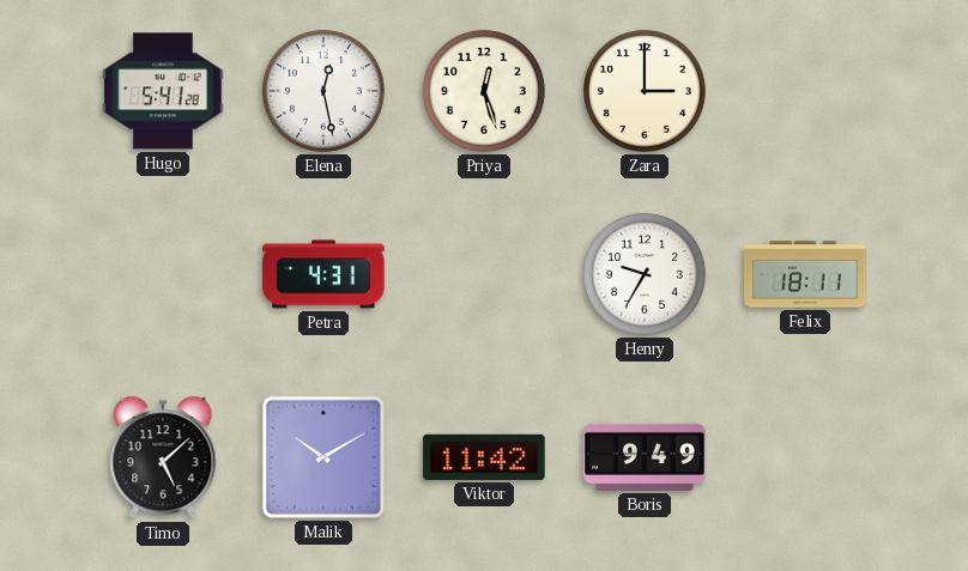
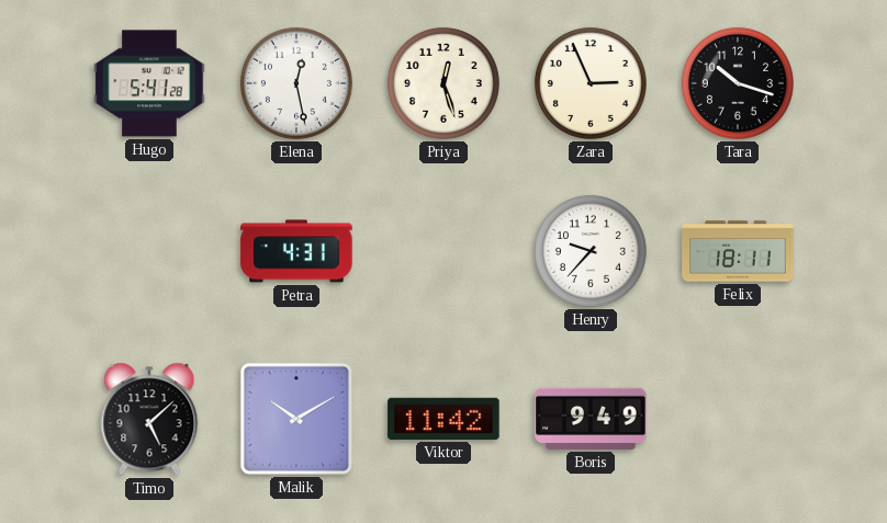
Zara: 3:00 -> 2:56
Tara: none -> 10:18
Henry: 9:35 -> 9:37
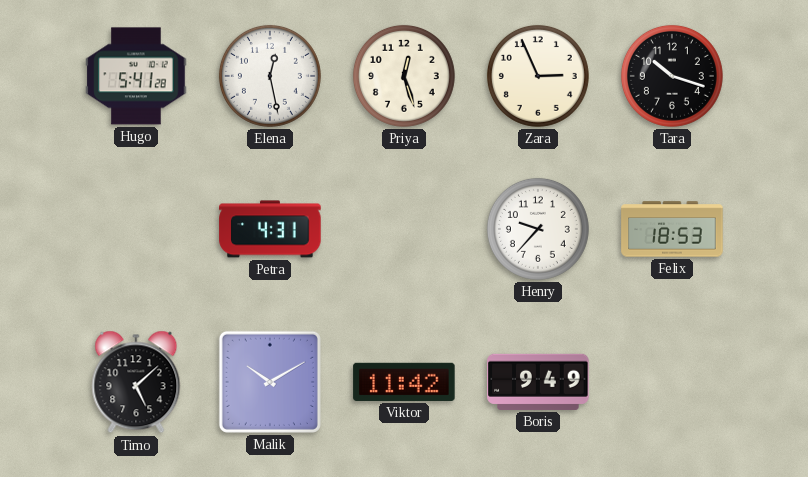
Felix: 18:11 -> 18:53
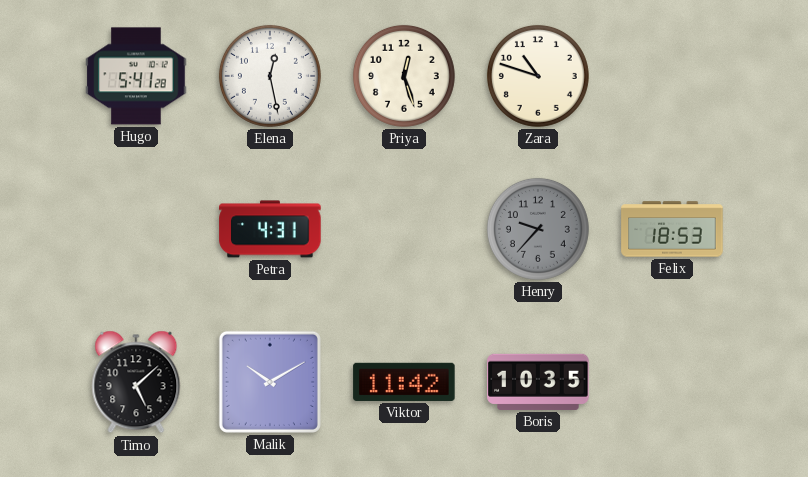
Zara: 2:56 -> 10:48
Tara: 10:18 -> none
Henry dial: white -> grey
Boris: 9:49 -> 10:35
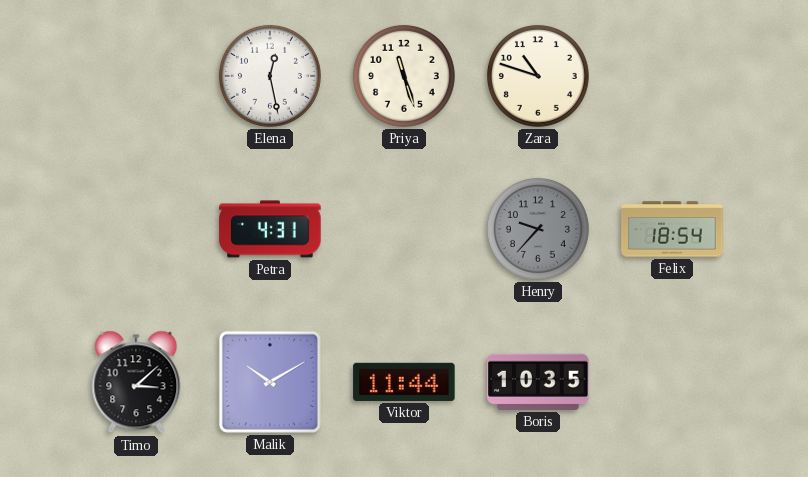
Hugo: 5:41 -> none
Priya: 12:27 -> 11:27
Felix: 18:53 -> 18:54
Timo: 5:08 -> 3:08
Viktor: 11:42 -> 11:44
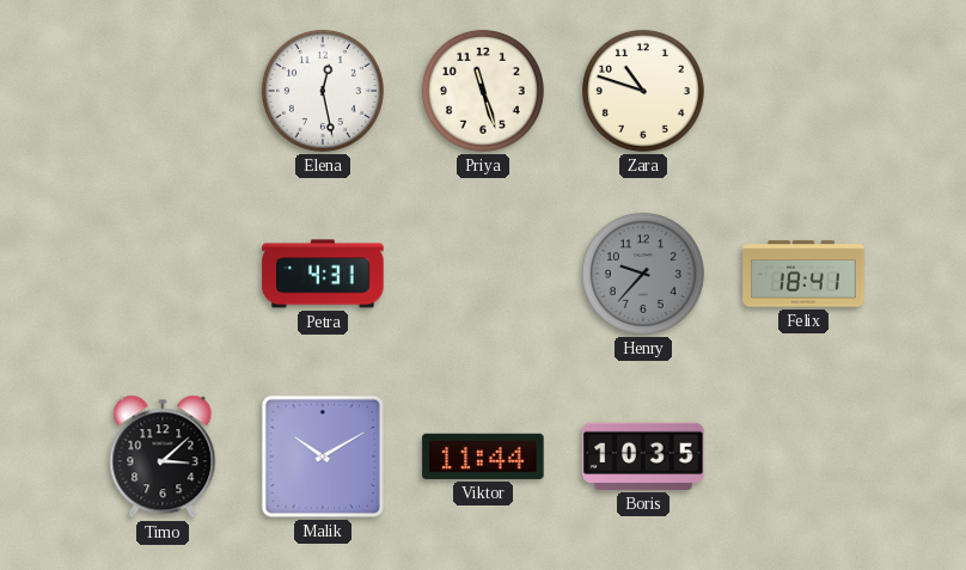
Felix: 18:54 -> 18:41
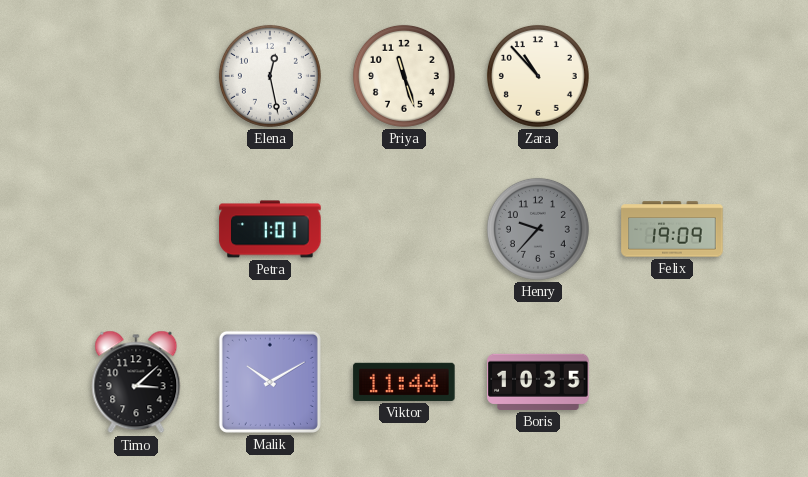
Zara: 10:48 -> 10:53
Petra: 4:31 -> 1:01
Felix: 18:41 -> 19:09
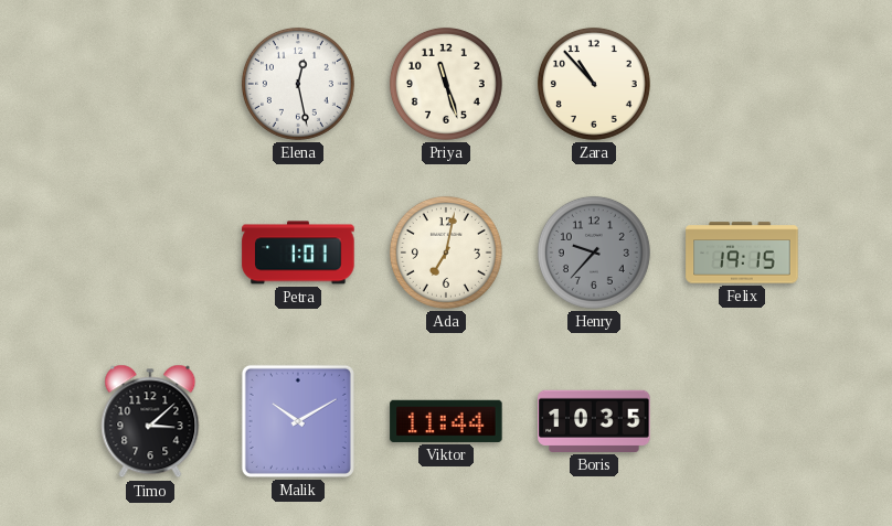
Ada: none -> 7:02
Felix: 19:09 -> 19:15
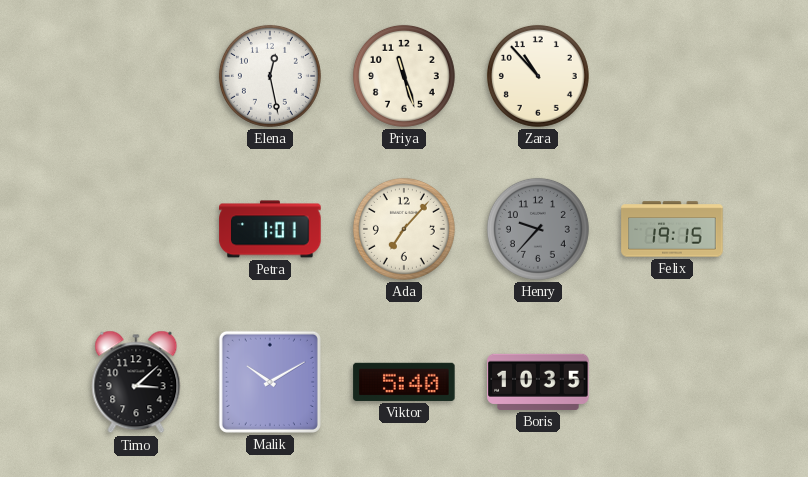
Ada: 7:02 -> 7:07
Viktor: 11:44 -> 5:40
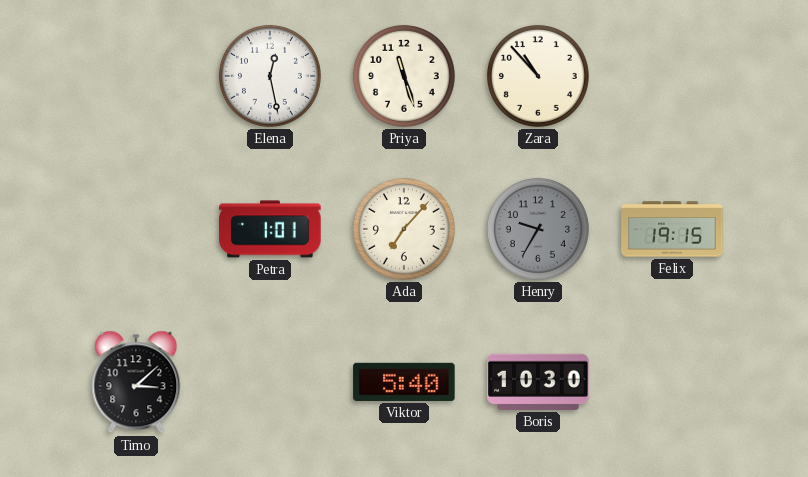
Henry: 9:37 -> 9:35
Malik: 10:10 -> none
Boris: 10:35 -> 10:30
